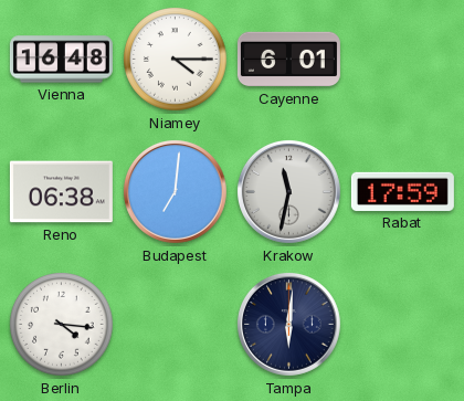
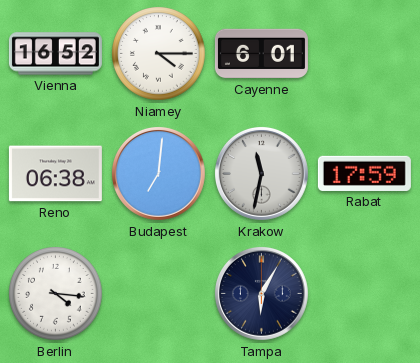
Vienna: 16:48 -> 16:52
Tampa: 6:01 -> 6:05
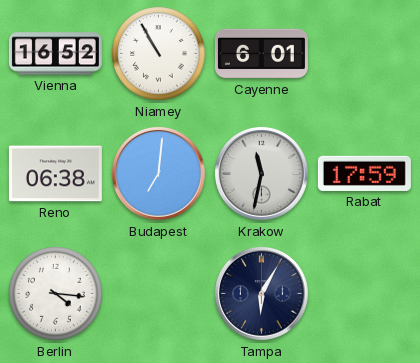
Niamey: 4:15 -> 10:55
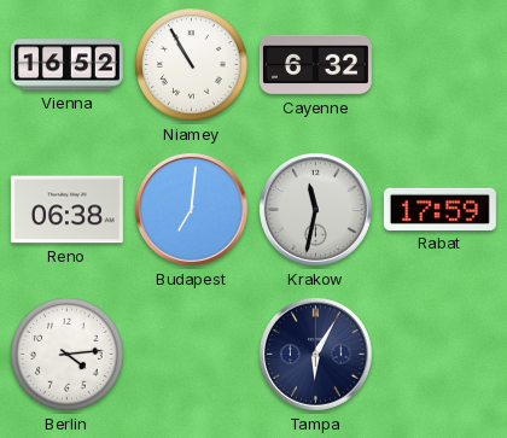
Cayenne: 6:01 -> 6:32
Berlin: 4:16 -> 4:14
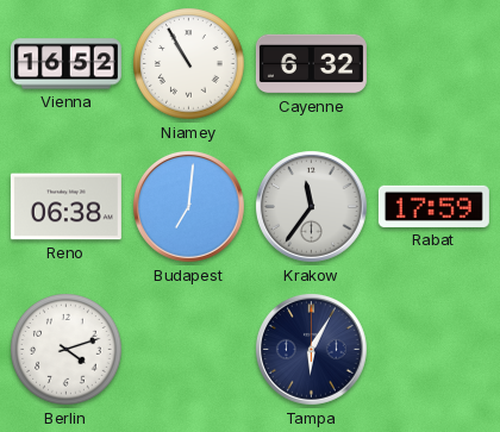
Krakow: 11:32 -> 11:36
Berlin: 4:14 -> 4:12
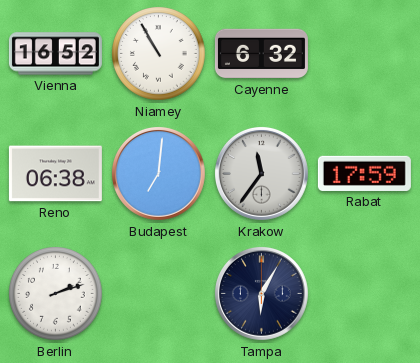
Berlin: 4:12 -> 2:12
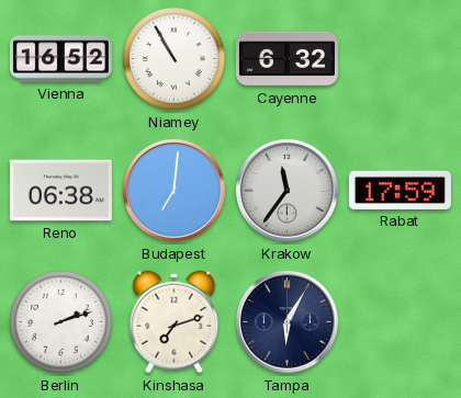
Kinshasa: none -> 7:12
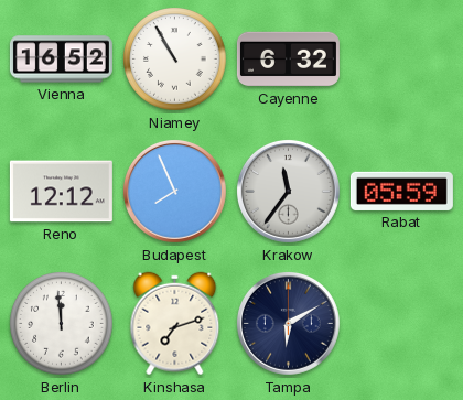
Reno: 06:38 -> 12:12
Budapest: 7:01 -> 7:56
Rabat: 17:59 -> 05:59
Berlin: 2:12 -> 11:59
Tampa: 6:05 -> 6:10
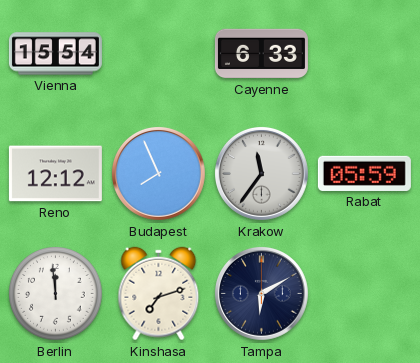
Vienna: 16:52 -> 15:54
Niamey: 10:55 -> none
Cayenne: 6:32 -> 6:33
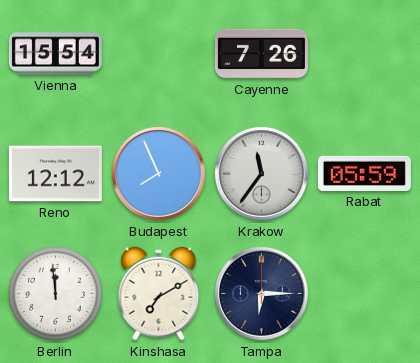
Cayenne: 6:33 -> 7:26
Kinshasa: 7:12 -> 7:10
Tampa: 6:10 -> 6:15
